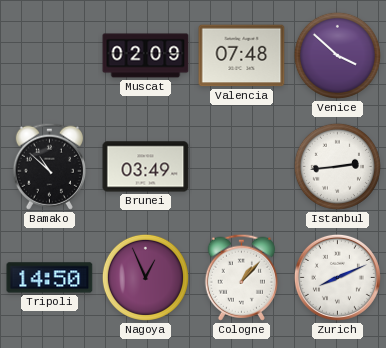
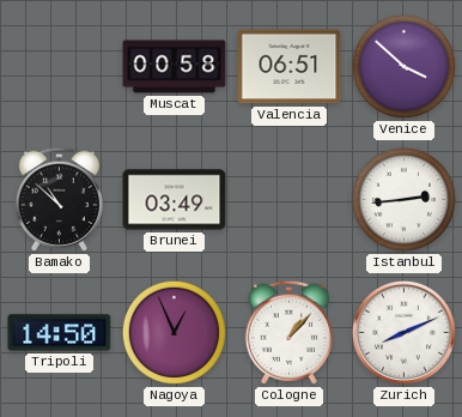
Muscat: 02:09 -> 00:58
Valencia: 07:48 -> 06:51
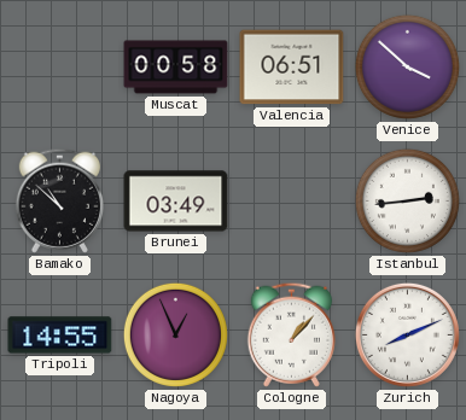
Tripoli: 14:50 -> 14:55
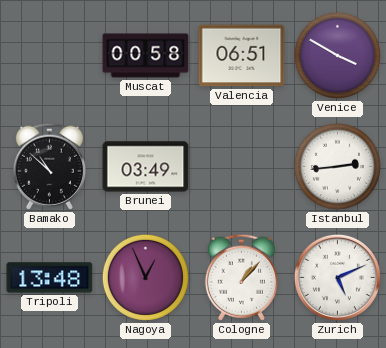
Venice: 3:52 -> 3:50
Tripoli: 14:55 -> 13:48
Zurich: 8:11 -> 5:11
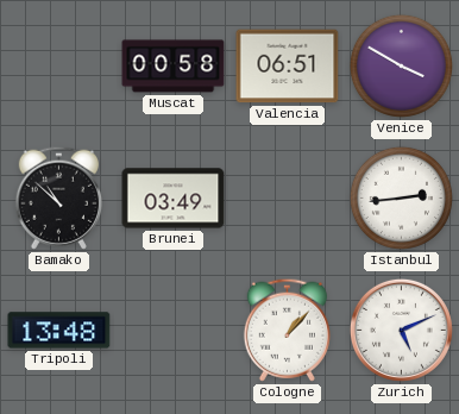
Nagoya: 12:56 -> none
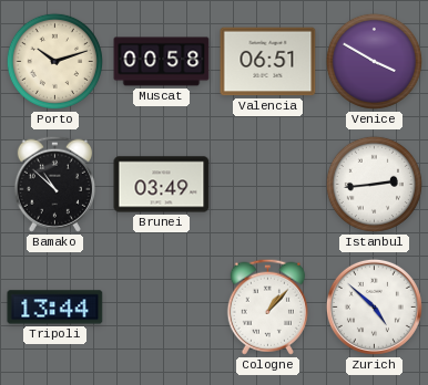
Porto: none -> 10:12
Tripoli: 13:48 -> 13:44
Zurich: 5:11 -> 4:52
